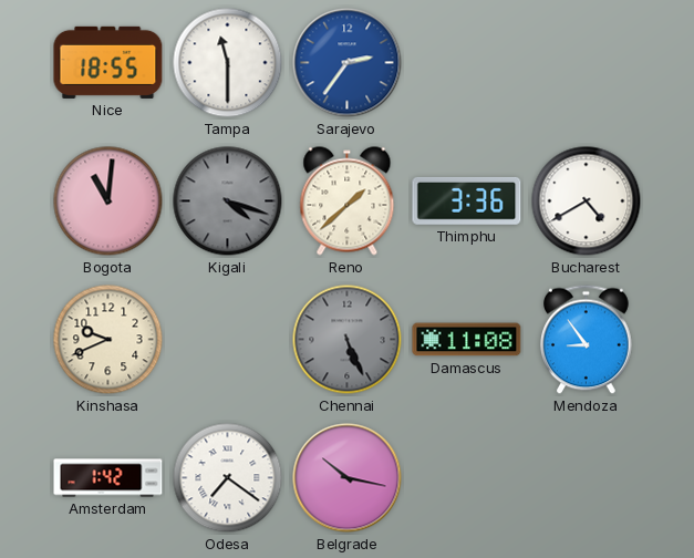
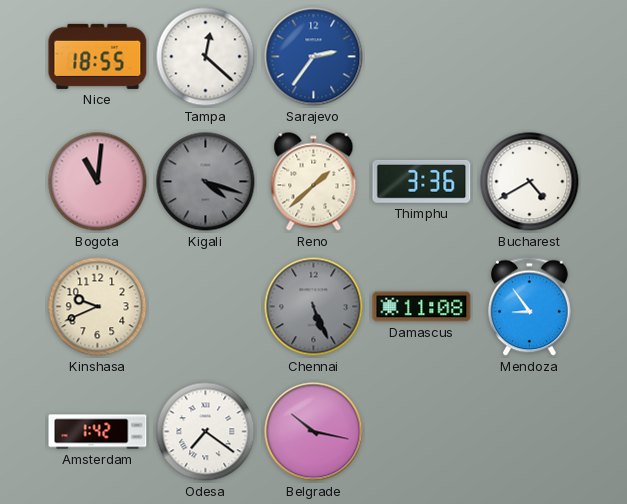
Tampa: 11:30 -> 12:22
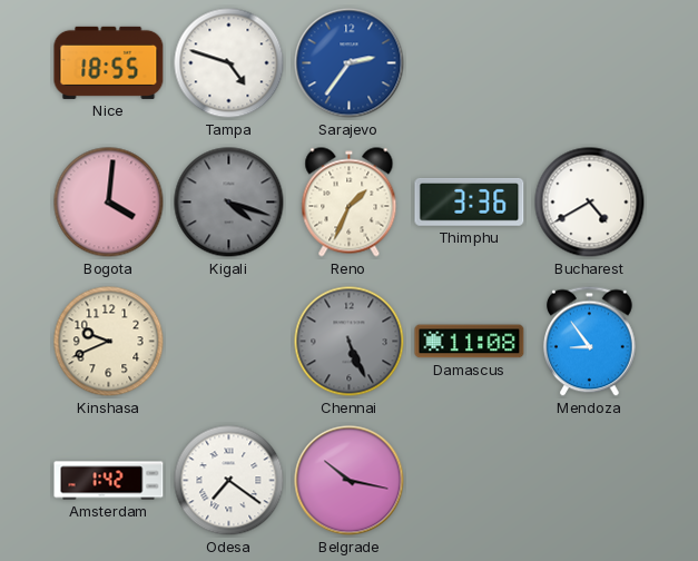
Tampa: 12:22 -> 4:48
Bogota: 11:01 -> 4:01
Reno: 1:38 -> 1:34
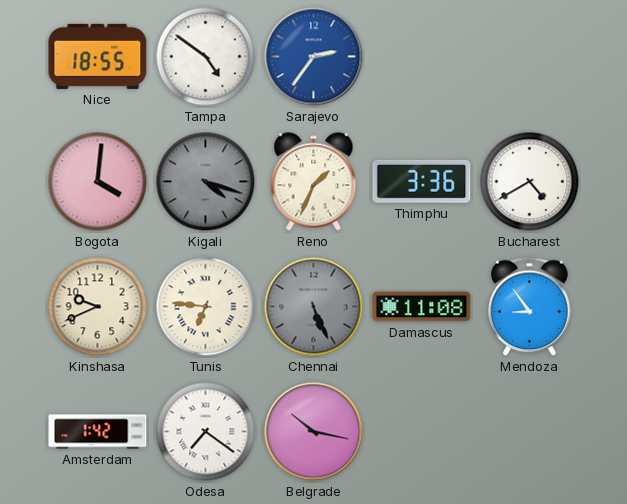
Tampa: 4:48 -> 4:51
Tunis: none -> 6:46
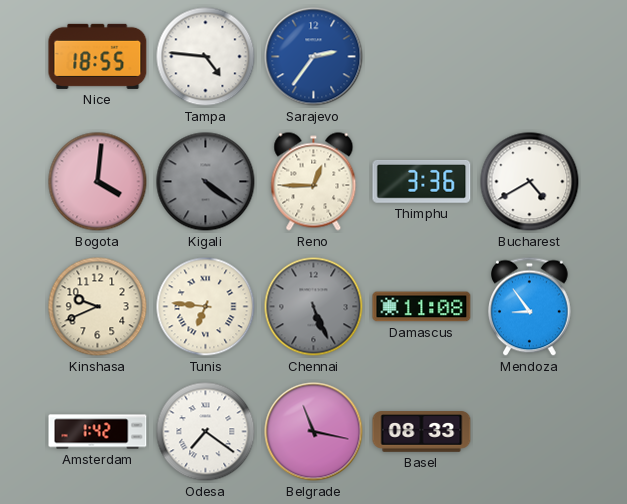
Tampa: 4:51 -> 4:46
Kigali: 4:18 -> 4:21
Reno: 1:34 -> 12:45
Belgrade: 10:17 -> 11:17
Basel: none -> 08:33
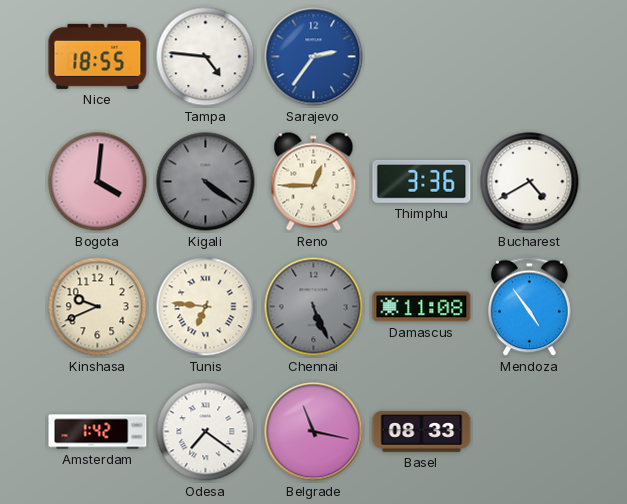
Mendoza: 8:54 -> 4:54
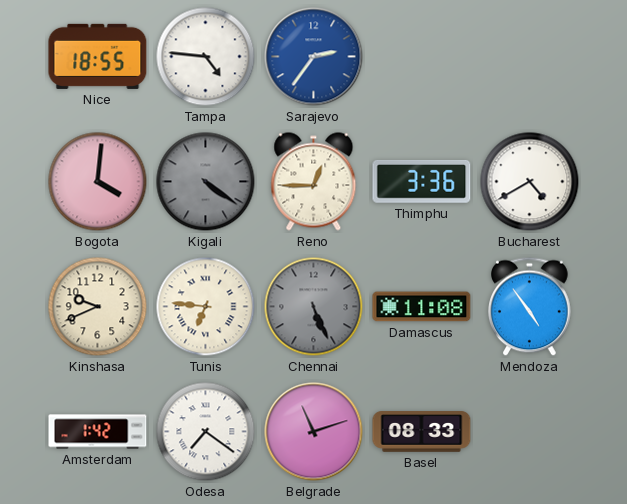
Belgrade: 11:17 -> 11:12
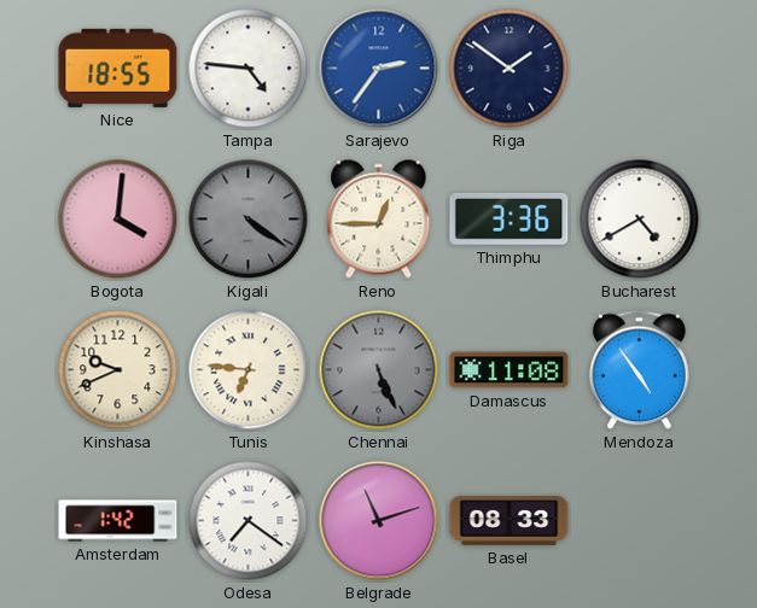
Riga: none -> 1:51
